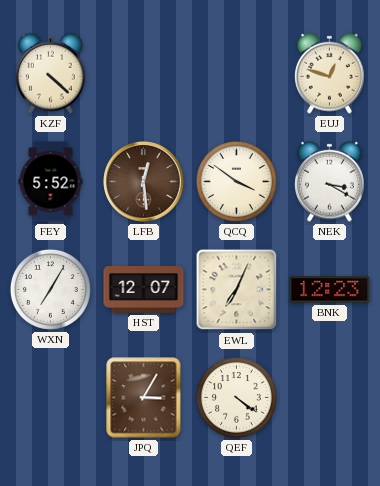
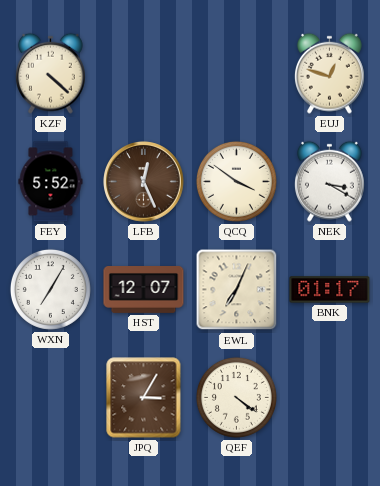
LFB: 12:29 -> 12:26
BNK: 12:23 -> 01:17
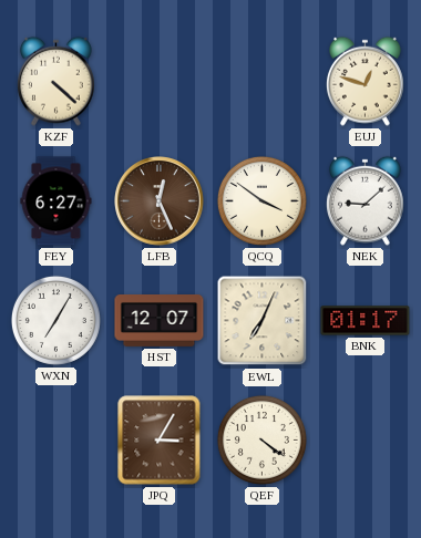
FEY: 5:52 -> 6:27
NEK: 3:20 -> 9:08
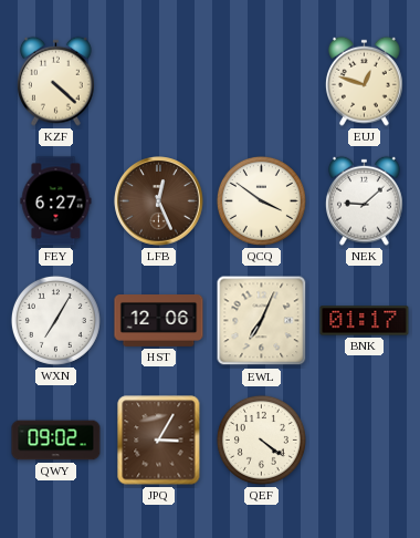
HST: 12:07 -> 12:06
QWY: none -> 09:02
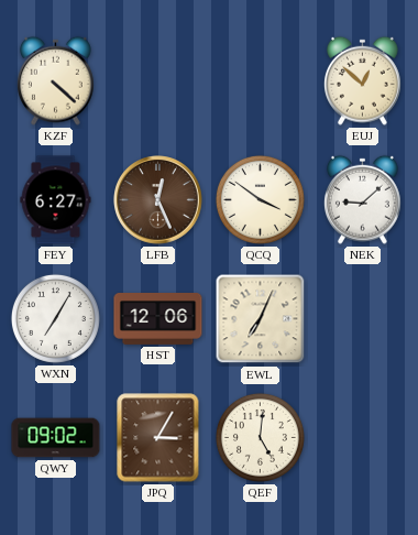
EUJ: 12:48 -> 12:52
BNK: 01:17 -> none
QEF: 4:21 -> 5:01
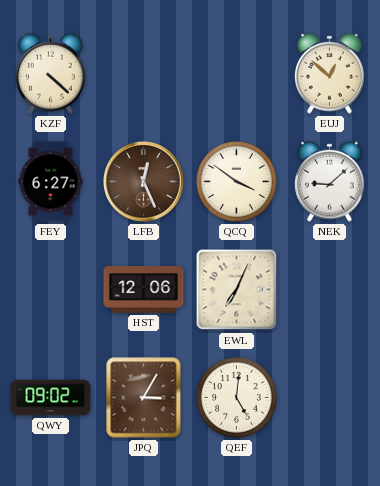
WXN: 7:05 -> none
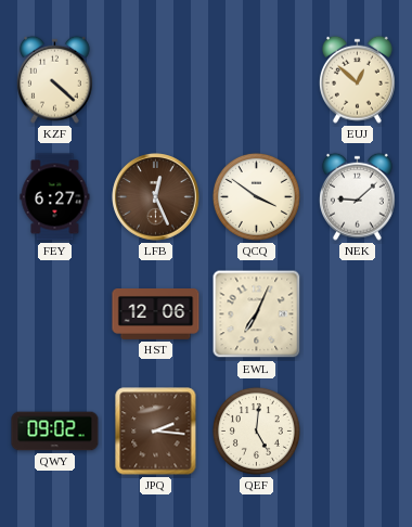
JPQ: 3:05 -> 2:16
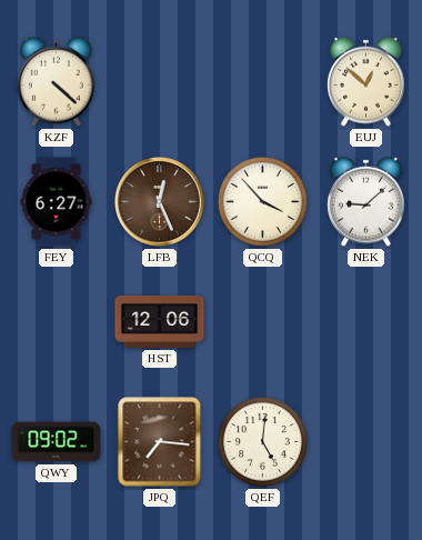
QCQ: 3:51 -> 3:53
EWL: 7:04 -> none
JPQ: 2:16 -> 7:16
